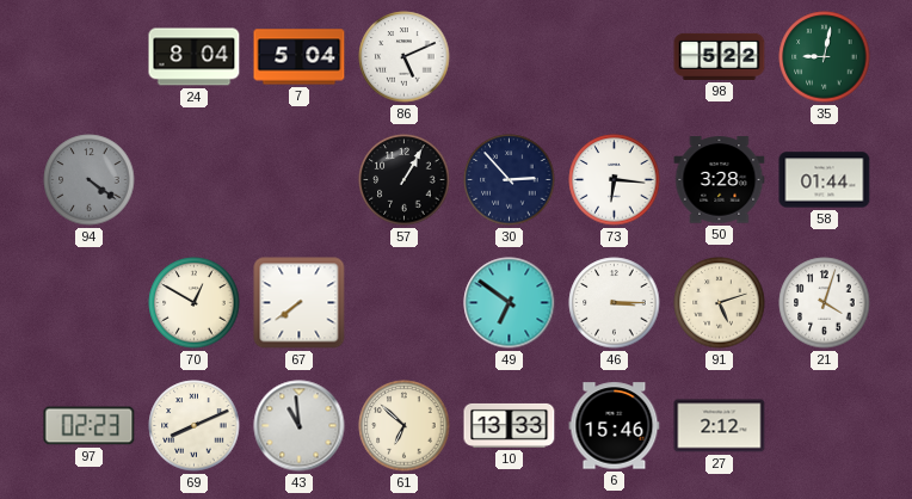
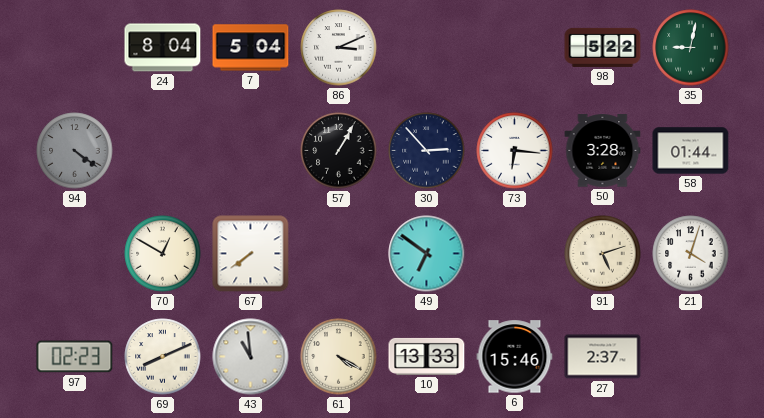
86: 5:11 -> 3:11
46: 3:15 -> none
61: 6:52 -> 4:20
27: 2:12 -> 2:37
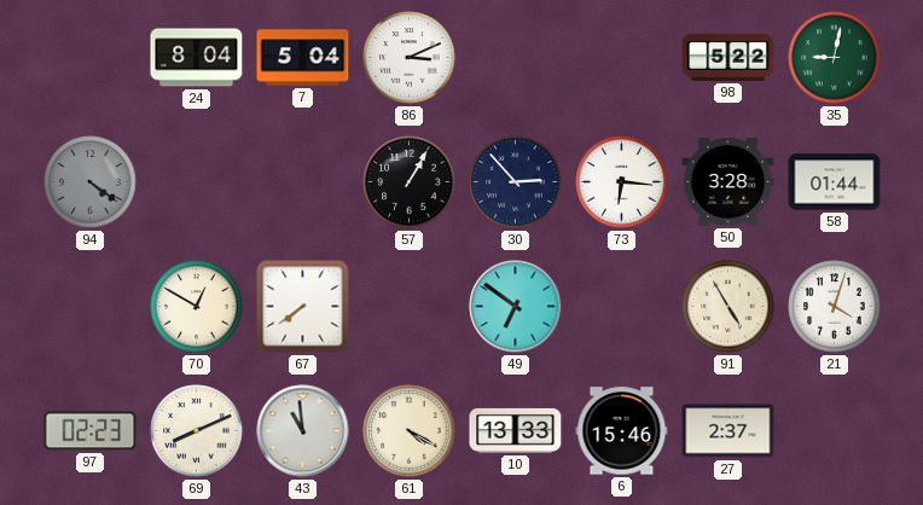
91: 5:12 -> 4:55
